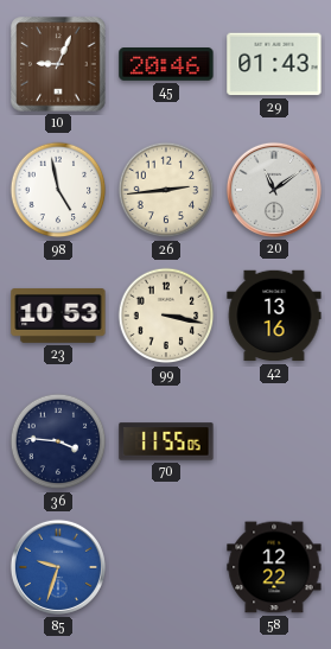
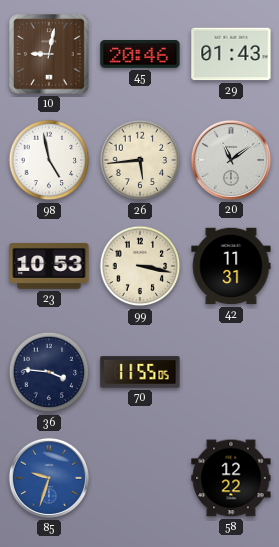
10: 9:04 -> 9:02
26: 2:44 -> 5:44
42: 13:16 -> 11:31
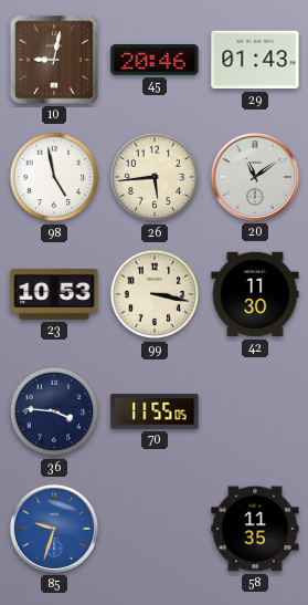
42: 11:31 -> 11:30
58: 12:22 -> 11:35
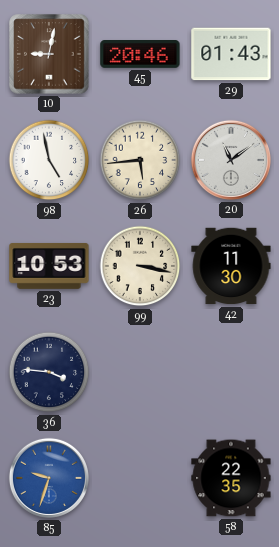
70: 11:55 -> none
58: 11:35 -> 22:35
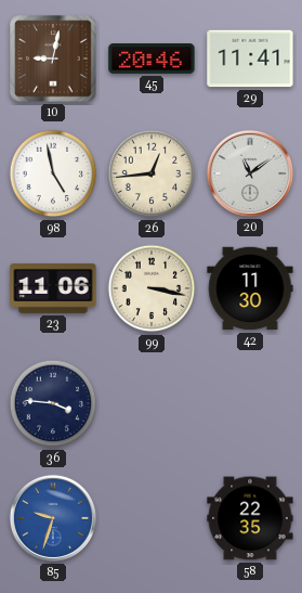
29: 01:43 -> 11:41
26: 5:44 -> 12:44
23: 10:53 -> 11:06
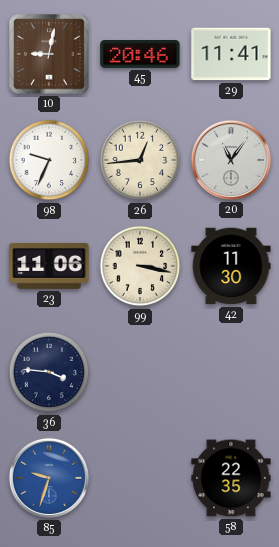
98: 4:58 -> 9:34
20: 11:09 -> 11:06
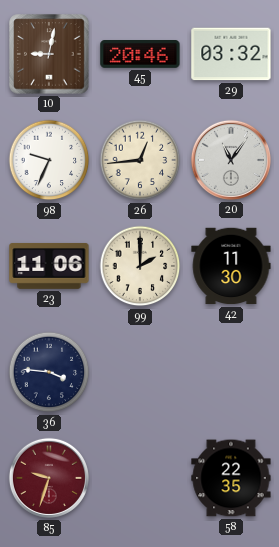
29: 11:41 -> 03:32
99: 3:17 -> 2:00
85 dial: blue -> burgundy
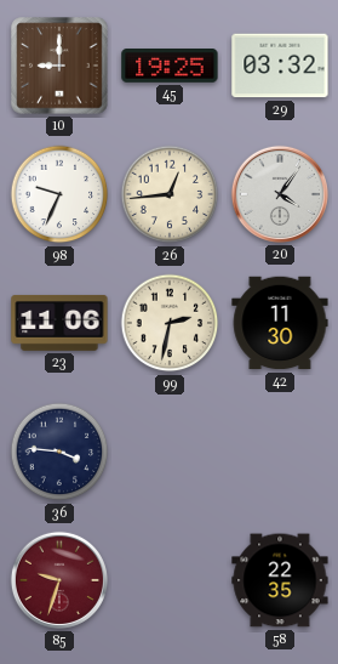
10: 9:02 -> 9:00
45: 20:46 -> 19:25
20: 11:06 -> 4:06
99: 2:00 -> 2:32
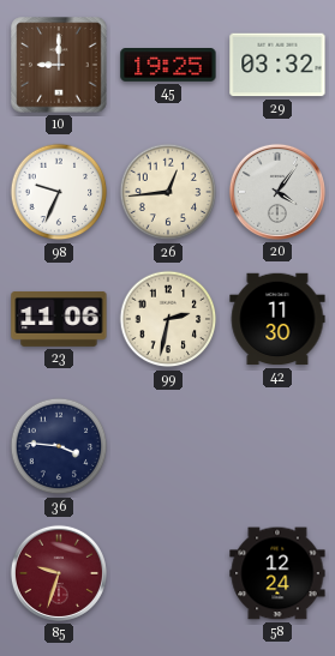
58: 22:35 -> 12:24
